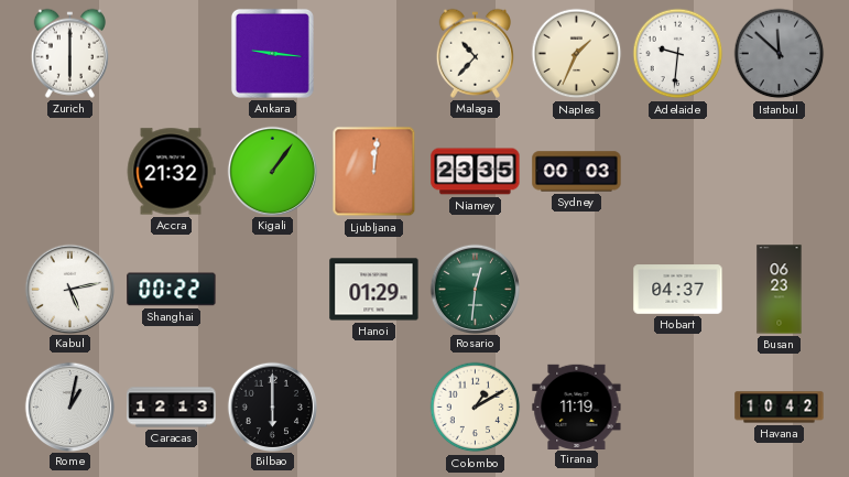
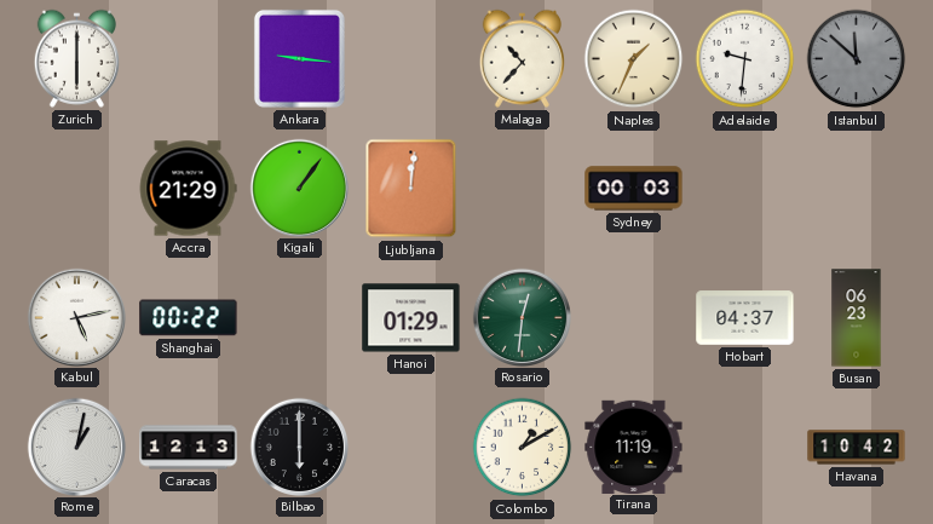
Accra: 21:32 -> 21:29
Niamey: 23:35 -> none
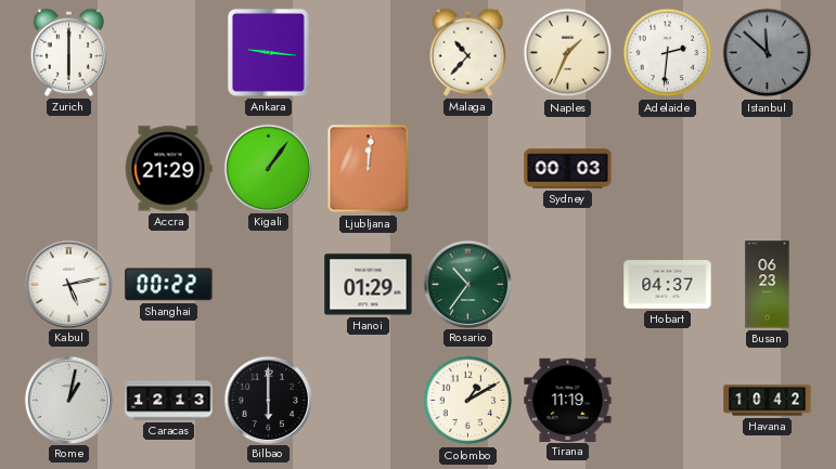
Adelaide: 9:31 -> 2:31
Rosario: 12:31 -> 10:36
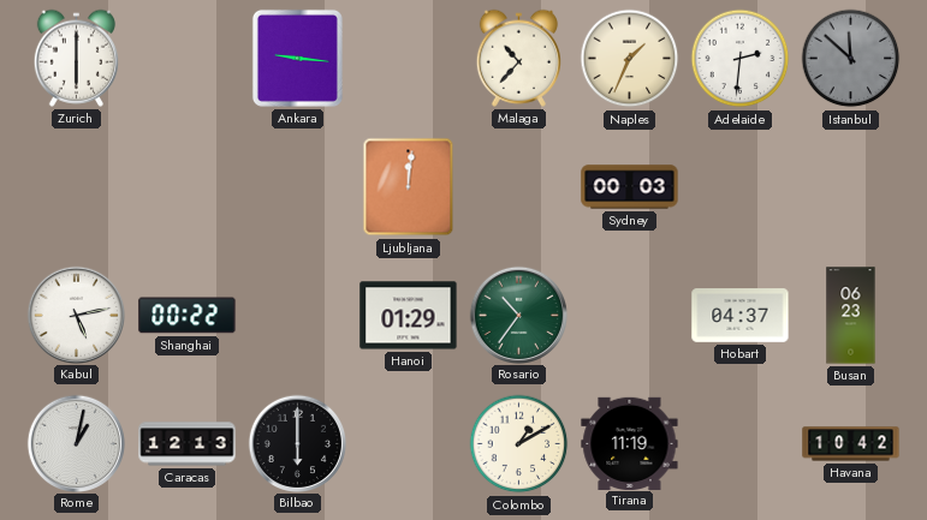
Accra: 21:29 -> none
Kigali: 1:06 -> none
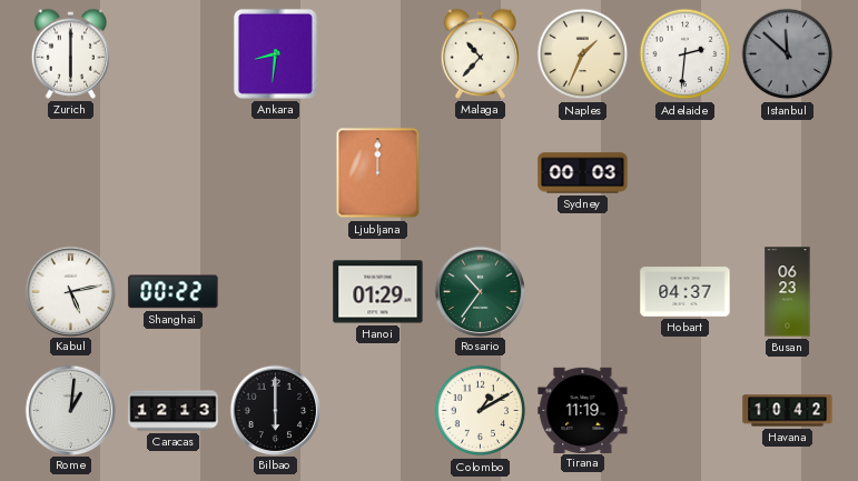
Ankara: 9:16 -> 8:31
Ljubljana: 12:01 -> 12:00
Rome: 1:02 -> 1:01
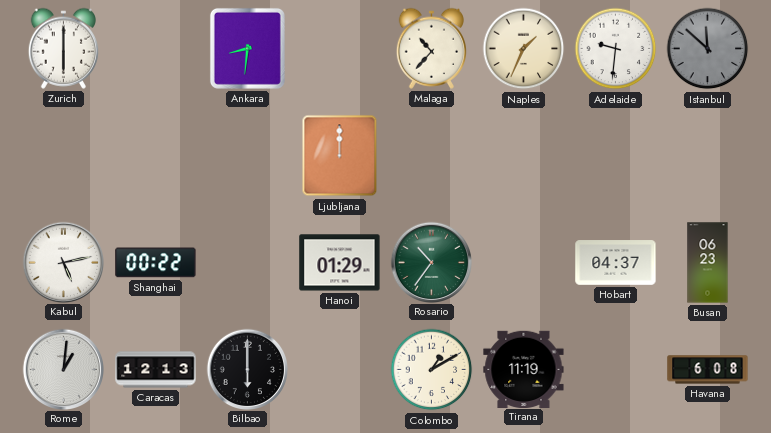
Adelaide: 2:31 -> 9:31
Sydney: 00:03 -> none
Havana: 10:42 -> 6:08
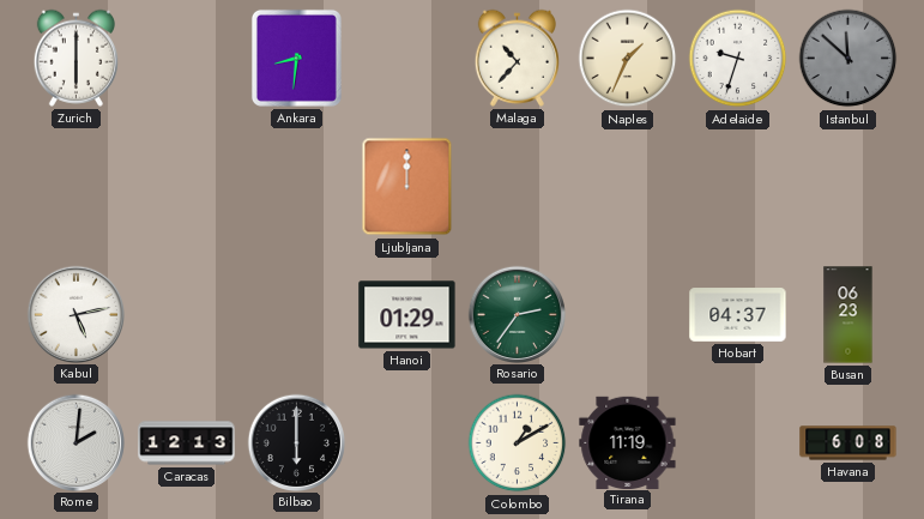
Adelaide: 9:31 -> 9:33
Shanghai: 00:22 -> none
Rosario: 10:36 -> 2:36
Rome: 1:01 -> 2:01
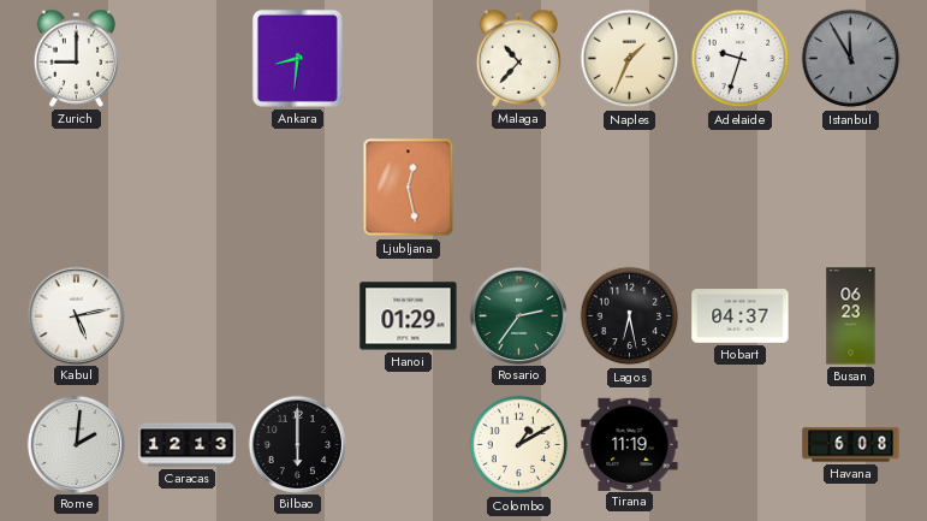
Zurich: 6:00 -> 9:00
Istanbul: 11:52 -> 11:55
Ljubljana: 12:00 -> 12:28
Lagos: none -> 6:28
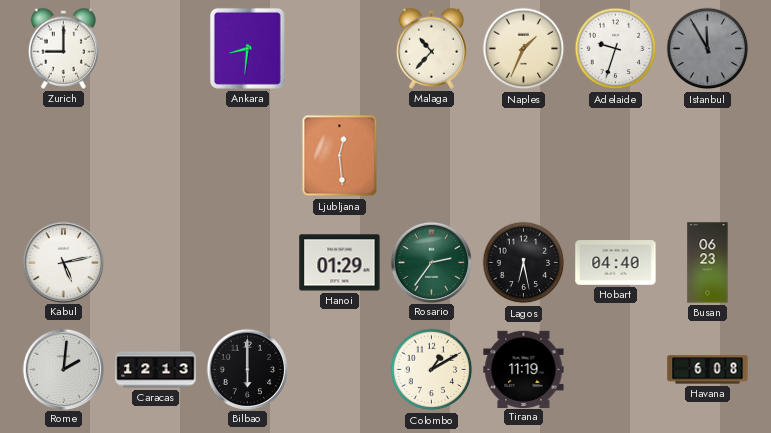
Ljubljana: 12:28 -> 12:29
Hobart: 04:37 -> 04:40
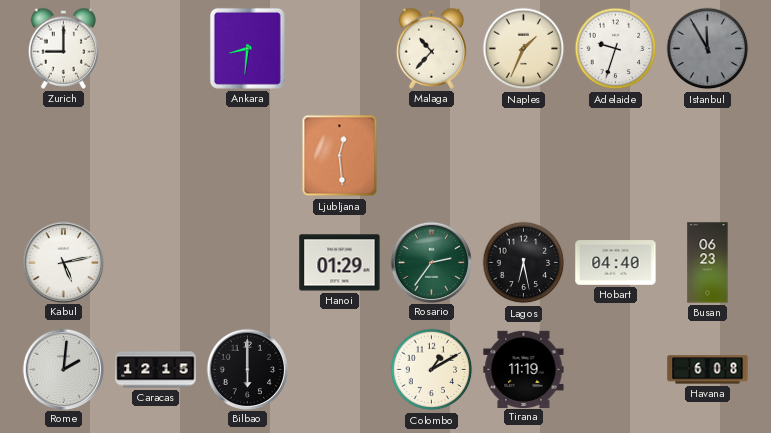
Caracas: 12:13 -> 12:15
